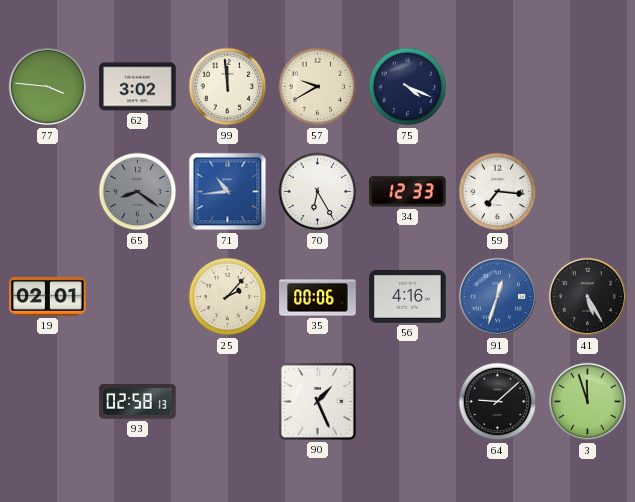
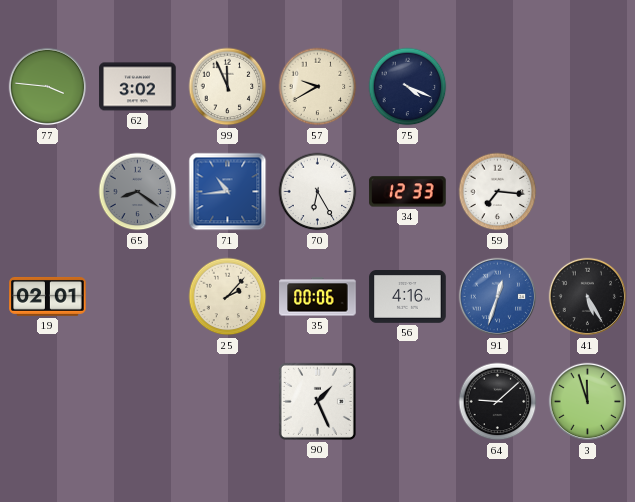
99: 11:59 -> 11:56
93: 02:58 -> none
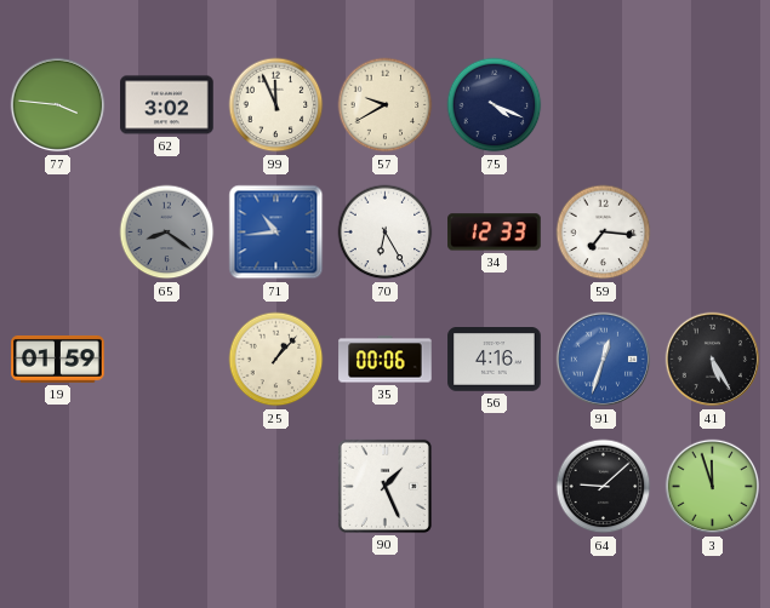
19: 02:01 -> 01:59
25: 2:07 -> 1:07
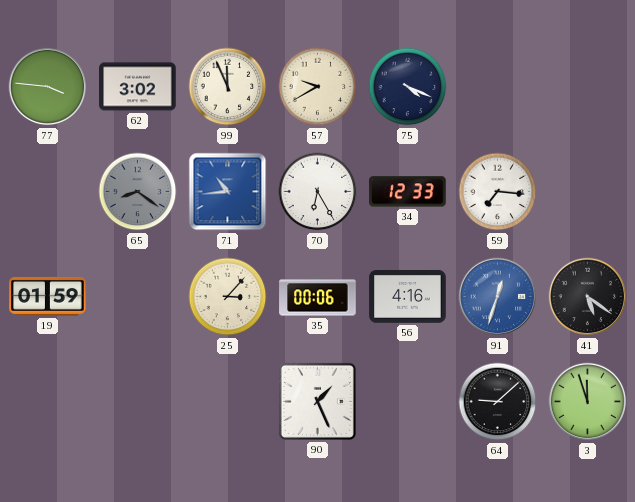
25: 1:07 -> 3:07
41: 5:25 -> 5:21
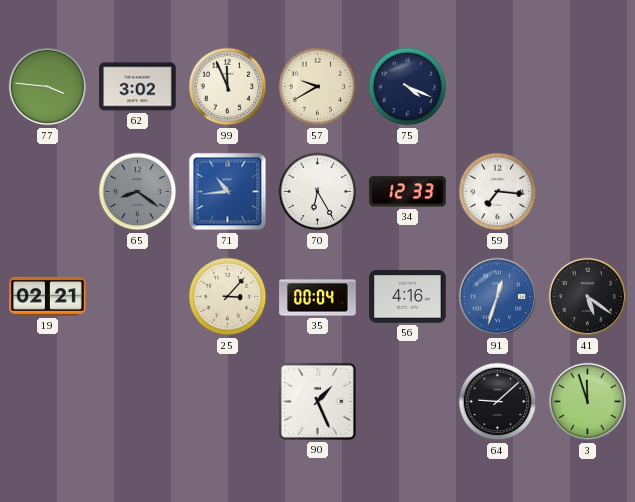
19: 01:59 -> 02:21
35: 00:06 -> 00:04
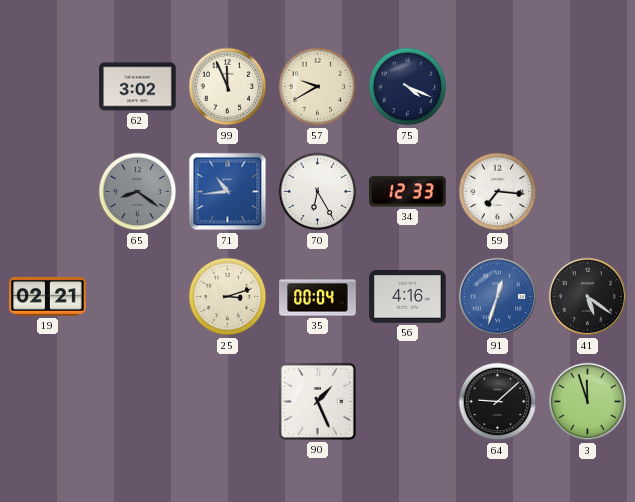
77: 3:46 -> none
25: 3:07 -> 3:12
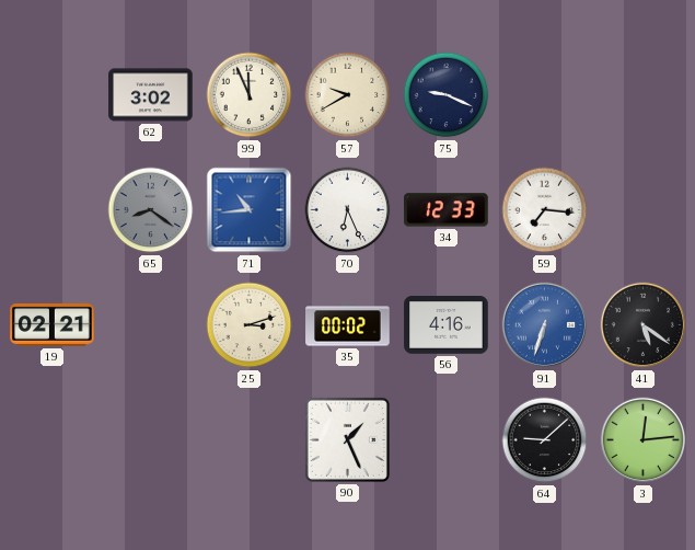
75: 4:19 -> 9:19
70: 6:25 -> 6:26
35: 00:04 -> 00:02
91: 12:33 -> 6:33
3: 11:57 -> 12:14
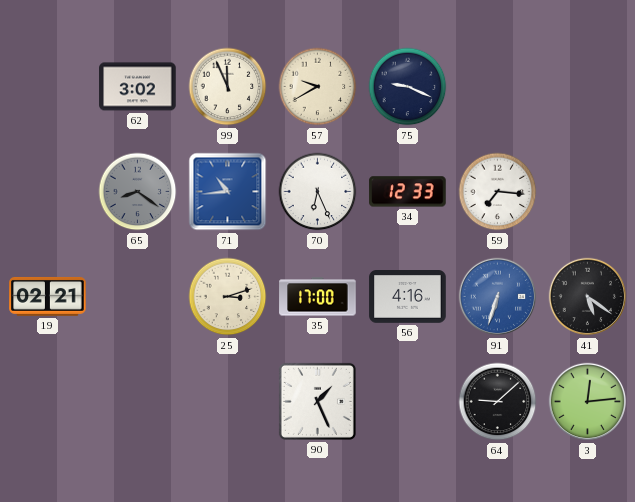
35: 00:02 -> 17:00
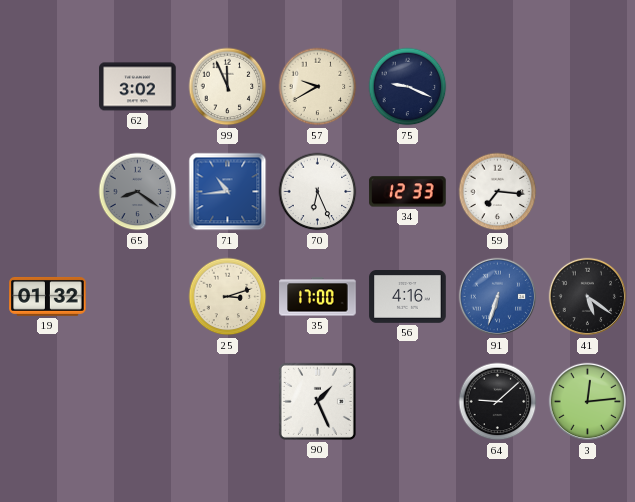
19: 02:21 -> 01:32
